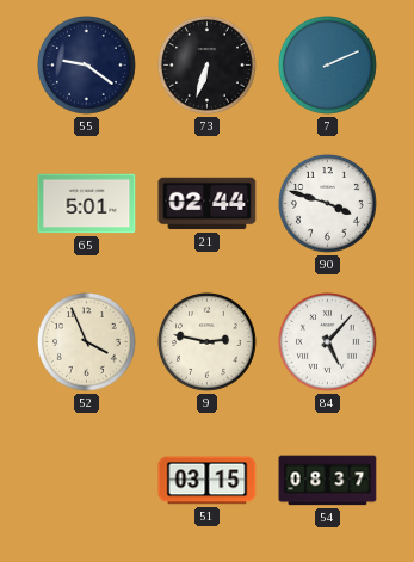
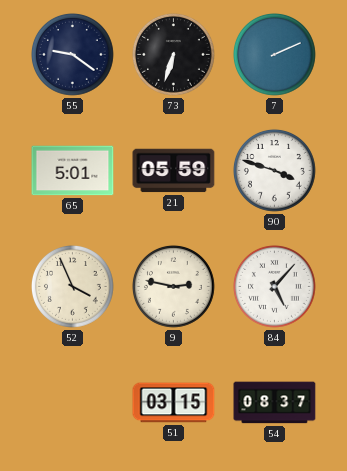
21: 02:44 -> 05:59
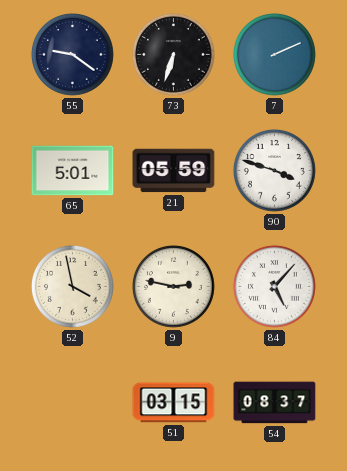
52: 3:56 -> 3:58
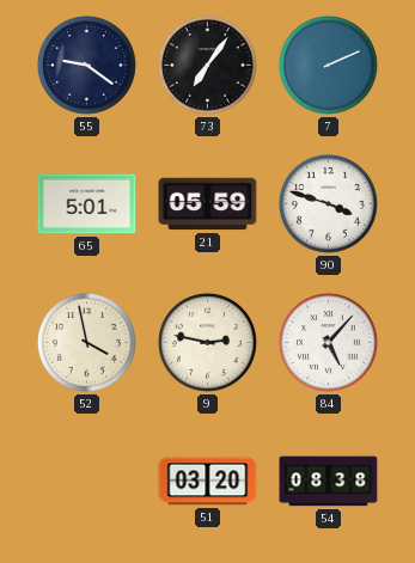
73: 6:33 -> 7:06
51: 03:15 -> 03:20
54: 08:37 -> 08:38
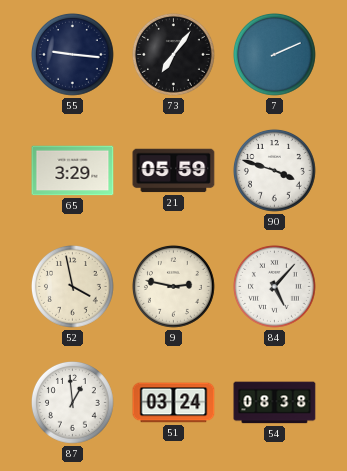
55: 9:21 -> 9:16
65: 5:01 -> 3:29
87: none -> 12:59
51: 03:20 -> 03:24
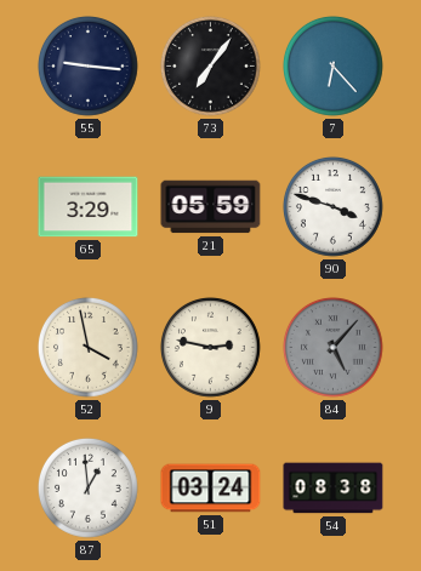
7: 2:11 -> 6:23
84 dial: white -> grey
